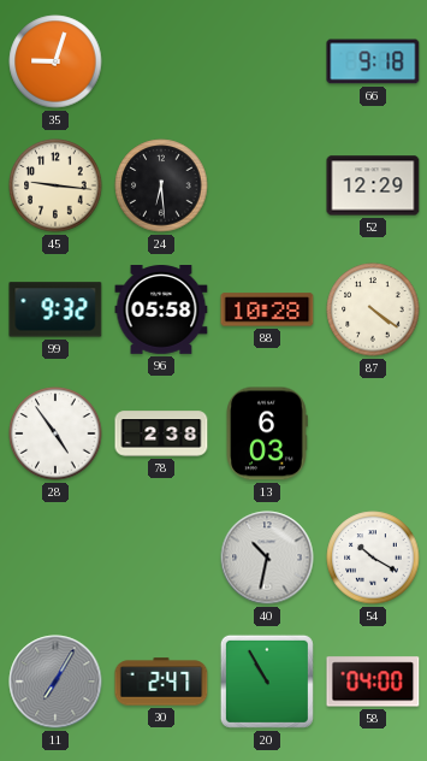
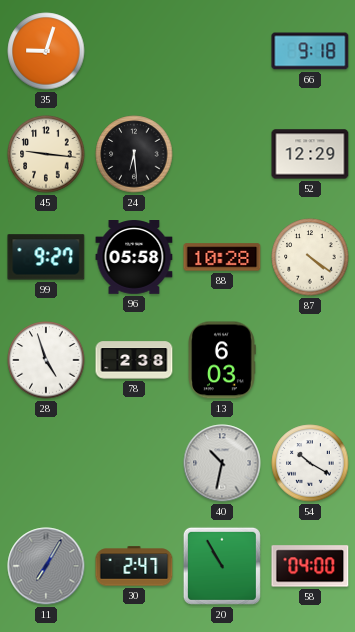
99: 9:32 -> 9:27
28: 4:54 -> 4:57
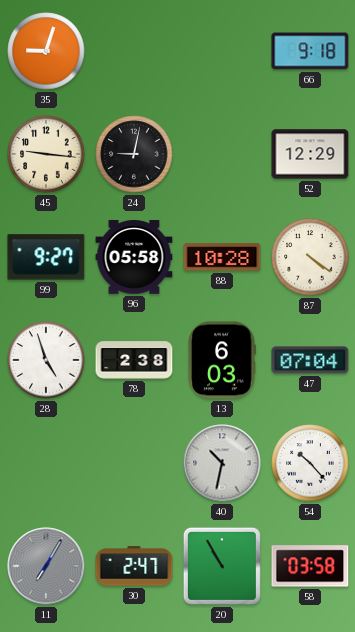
24: 6:29 -> 9:02
47: none -> 07:04
54: 10:20 -> 10:23
58: 04:00 -> 03:58
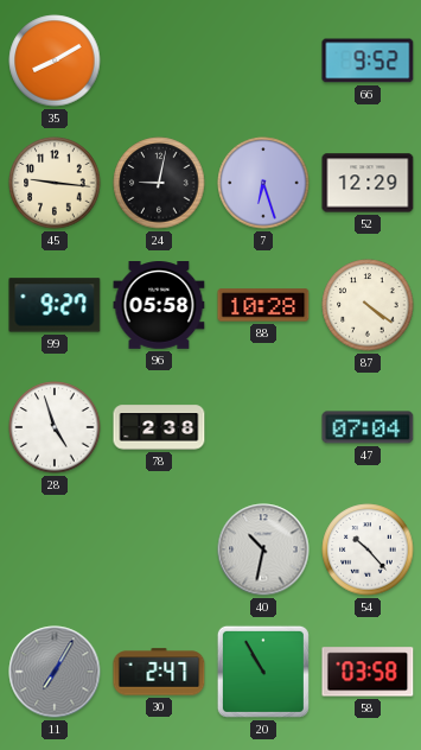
35: 9:03 -> 8:10
66: 9:18 -> 9:52
7: none -> 6:27
13: 6:03 -> none
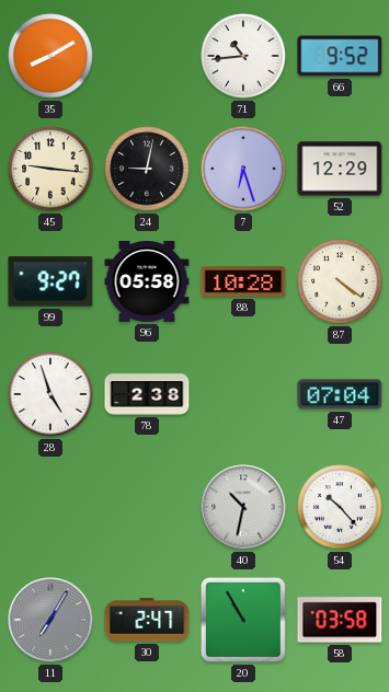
71: none -> 10:44
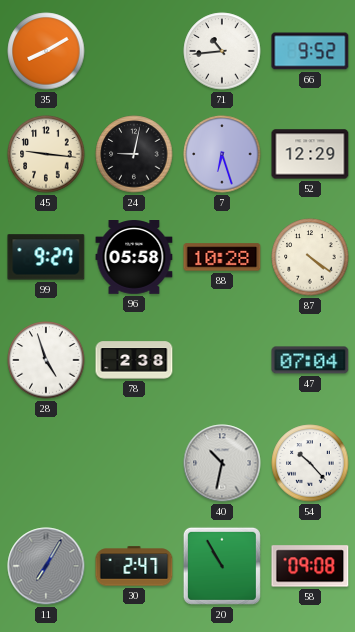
58: 03:58 -> 09:08
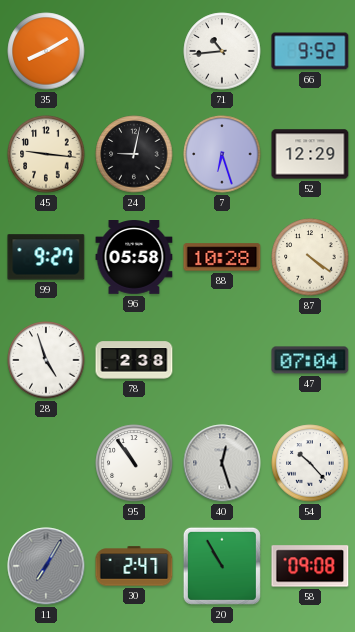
95: none -> 10:54
40: 10:32 -> 12:27
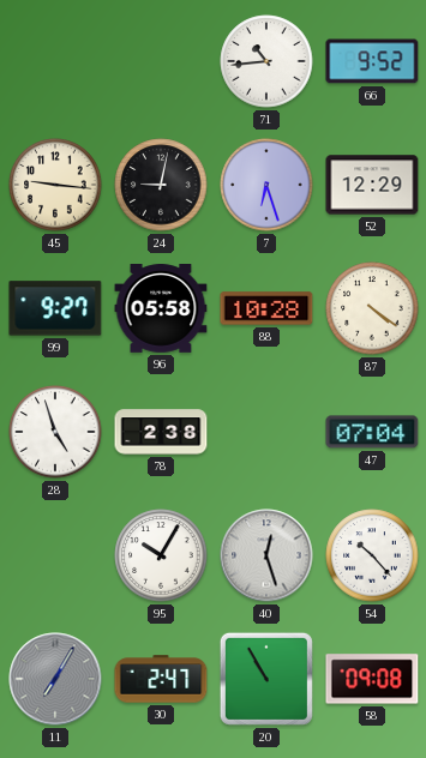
35: 8:10 -> none
95: 10:54 -> 10:05
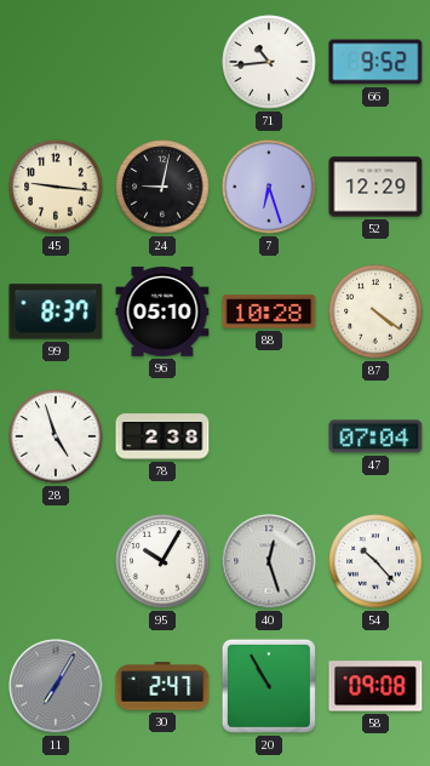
99: 9:27 -> 8:37
96: 05:58 -> 05:10
